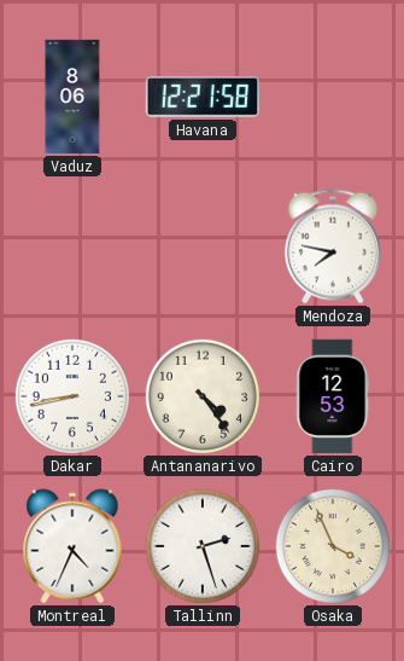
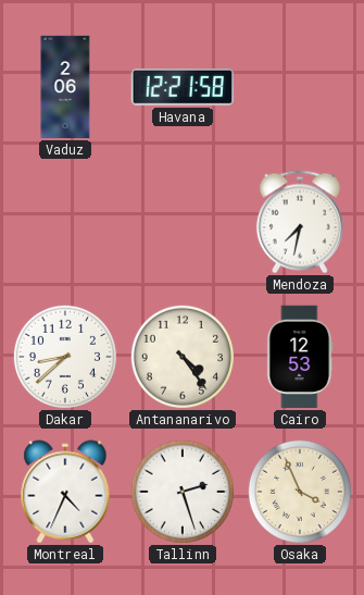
Vaduz: 8:06 -> 2:06
Mendoza: 7:47 -> 7:32
Dakar: 8:43 -> 8:38
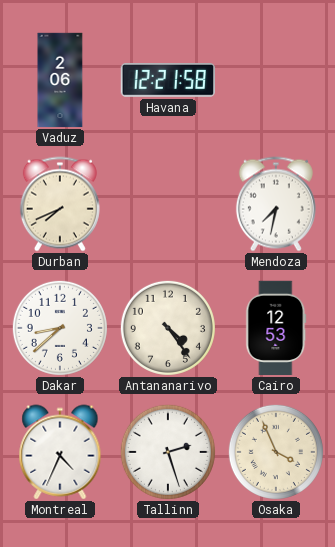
Durban: none -> 7:41
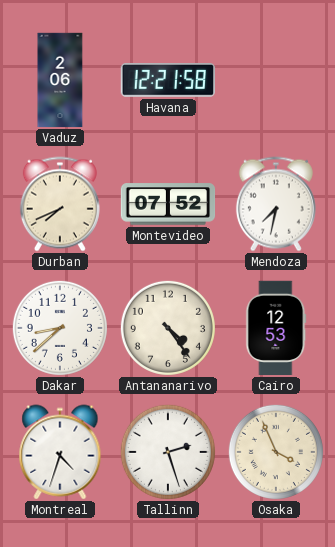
Montevideo: none -> 07:52
Montreal: 4:34 -> 4:33
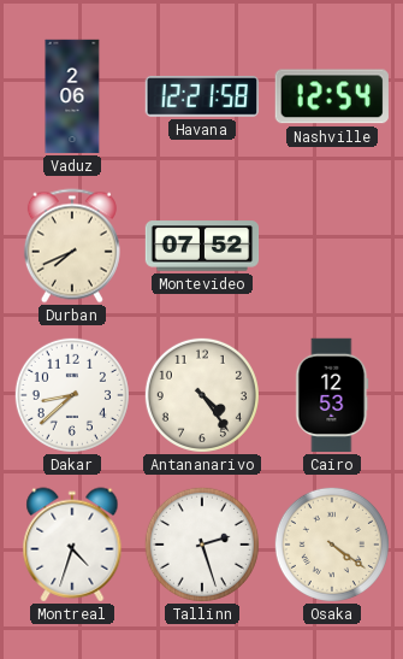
Nashville: none -> 12:54
Mendoza: 7:32 -> none
Osaka: 3:56 -> 4:21
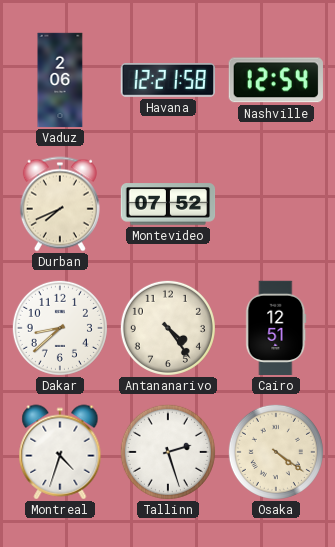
Cairo: 12:53 -> 12:51
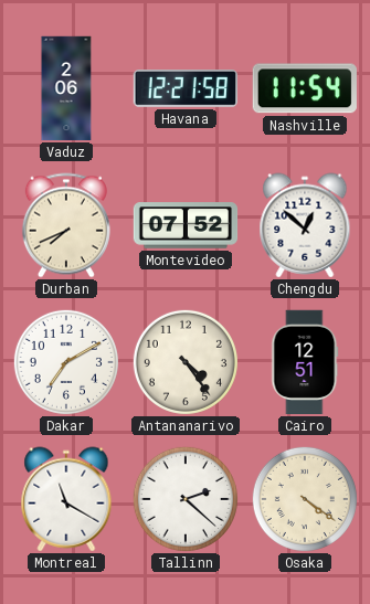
Nashville: 12:54 -> 11:54
Chengdu: none -> 12:52
Dakar: 8:38 -> 7:10
Montreal: 4:33 -> 11:20
Tallinn: 2:27 -> 2:22
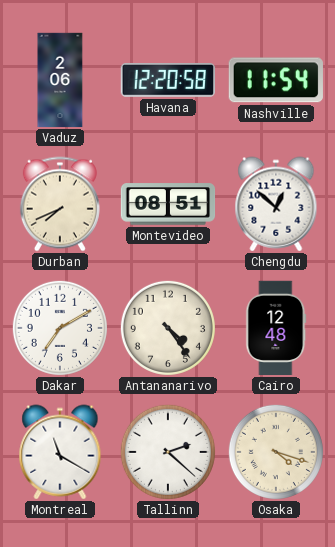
Havana: 12:21 -> 12:20
Montevideo: 07:52 -> 08:51
Cairo: 12:51 -> 12:48
Osaka: 4:21 -> 4:18
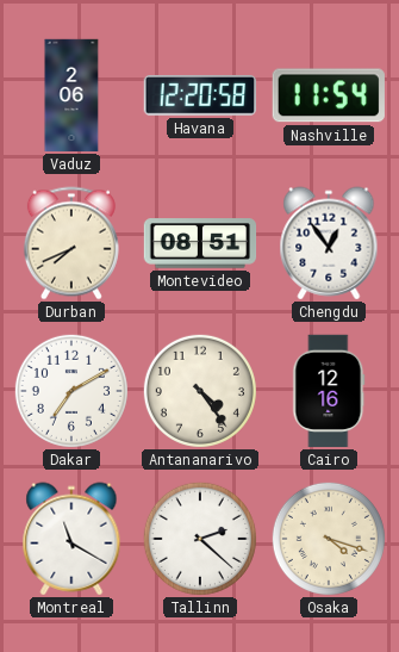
Chengdu: 12:52 -> 12:54
Cairo: 12:48 -> 12:16
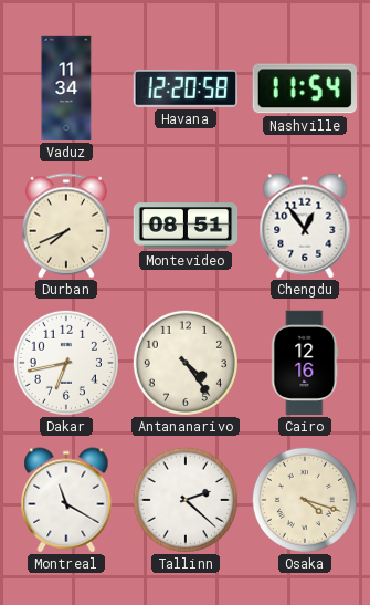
Vaduz: 2:06 -> 11:34
Dakar: 7:10 -> 6:43
